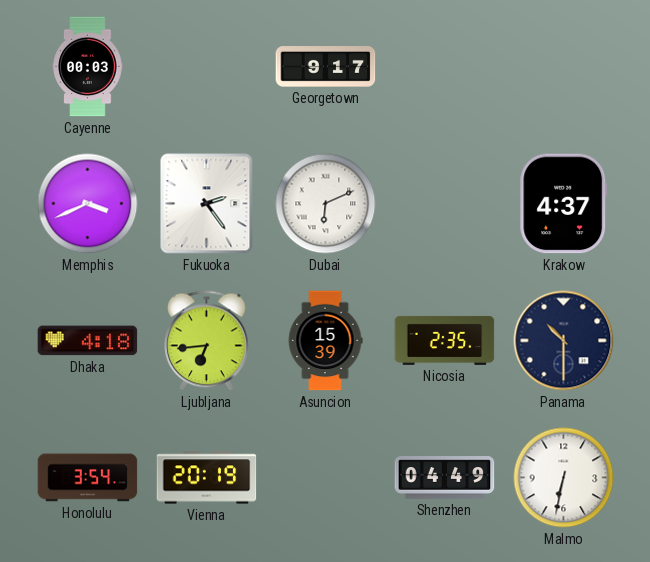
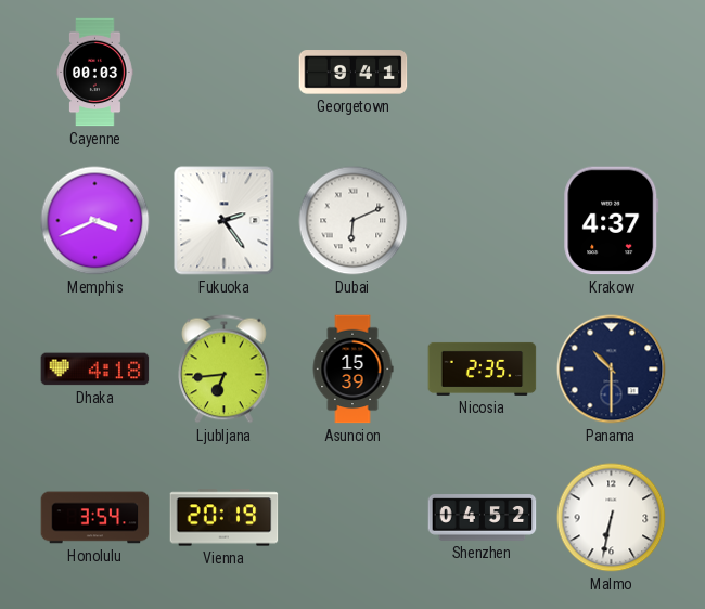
Georgetown: 9:17 -> 9:41
Shenzhen: 04:49 -> 04:52
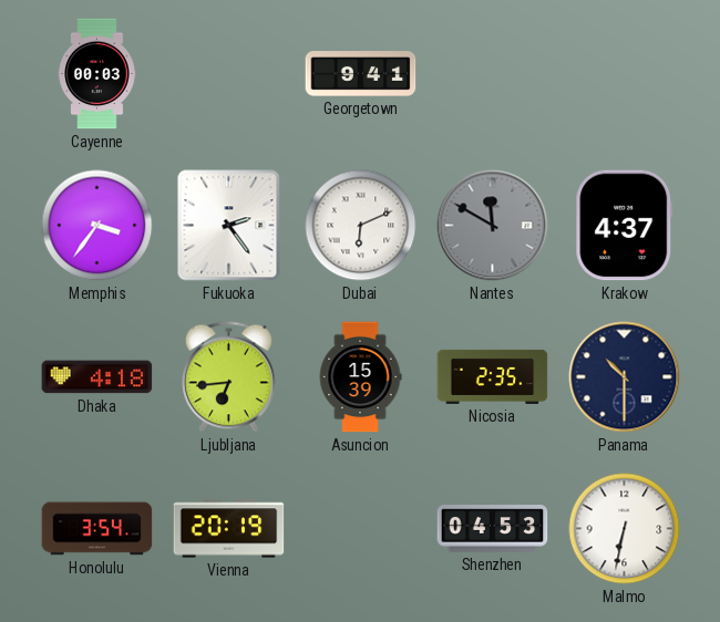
Memphis: 3:41 -> 3:36
Nantes: none -> 11:50
Shenzhen: 04:52 -> 04:53
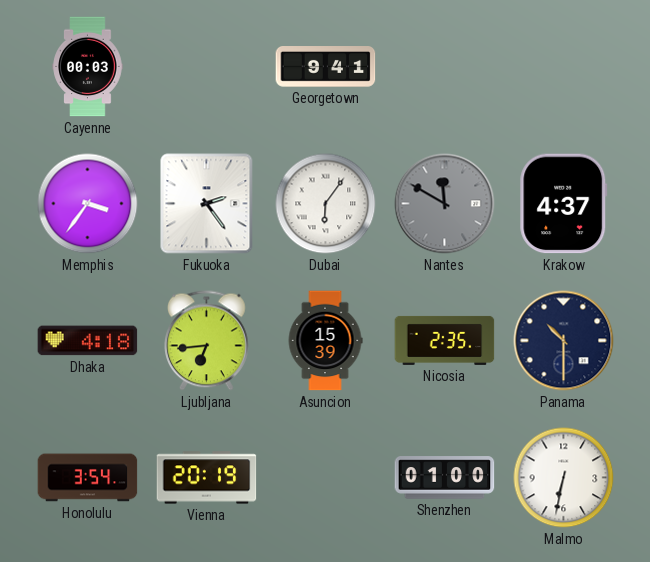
Dubai: 6:11 -> 6:06
Shenzhen: 04:53 -> 01:00
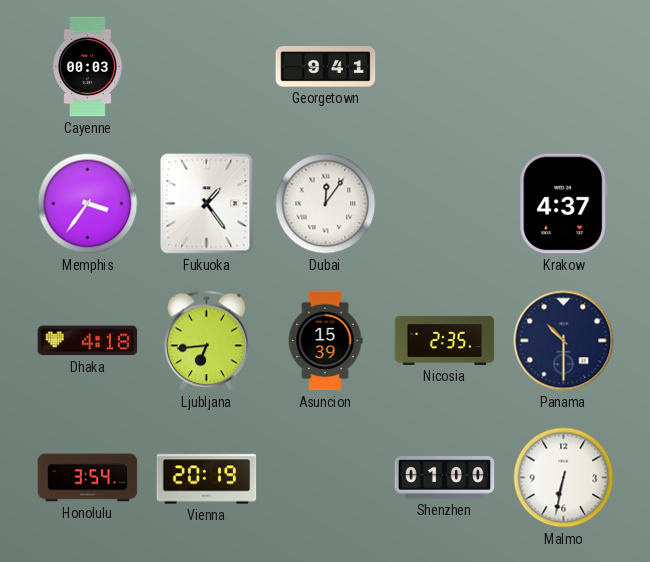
Fukuoka: 2:24 -> 1:24
Dubai: 6:06 -> 12:06
Nantes: 11:50 -> none
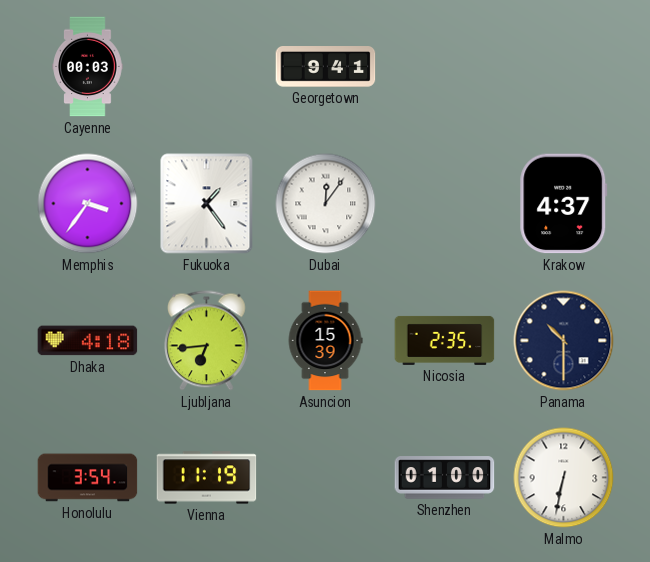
Vienna: 20:19 -> 11:19
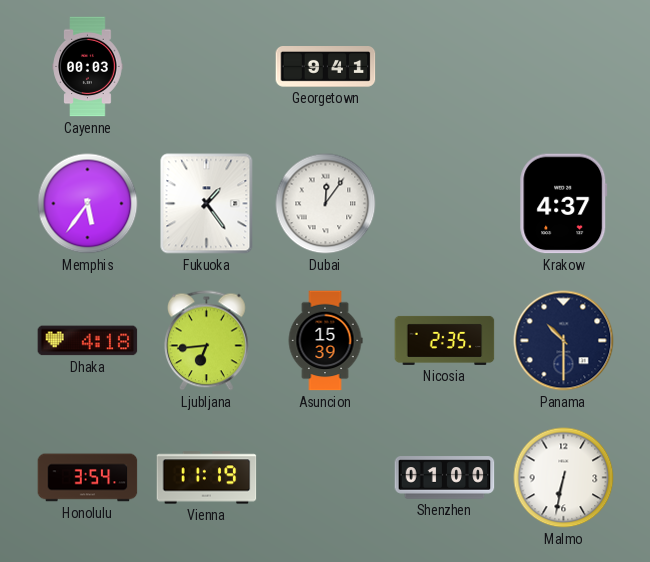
Memphis: 3:36 -> 5:36
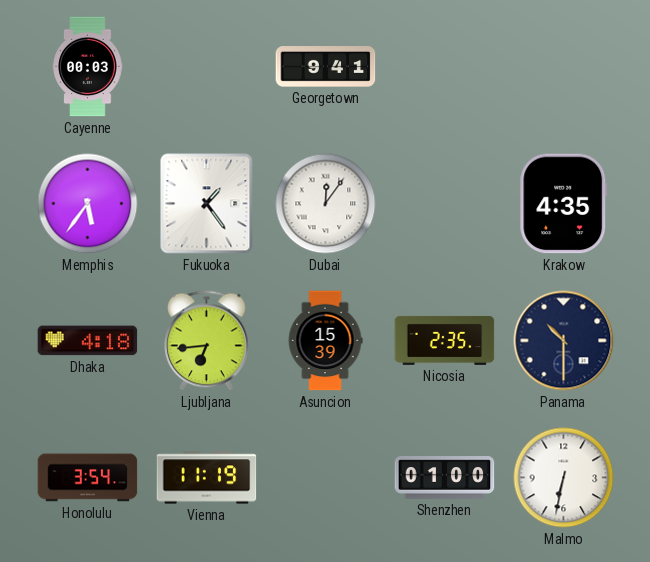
Krakow: 4:37 -> 4:35
